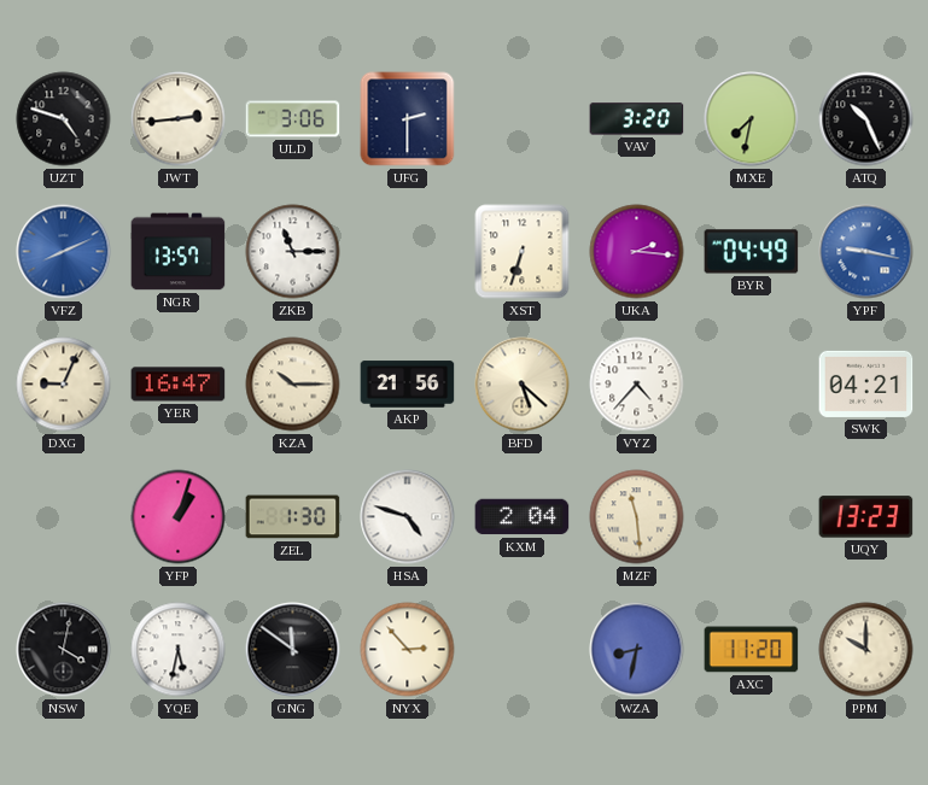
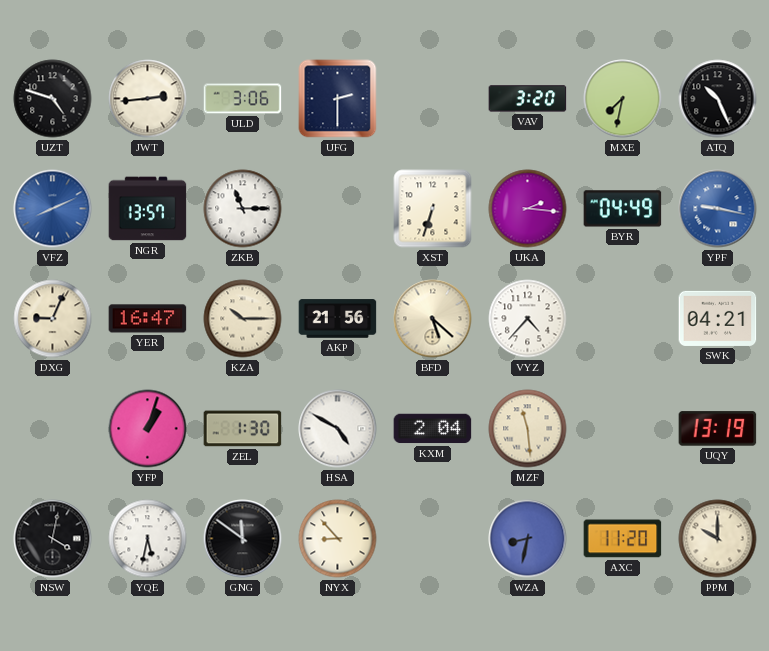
HSA: 4:48 -> 4:50
UQY: 13:23 -> 13:19
NYX: 2:53 -> 8:53
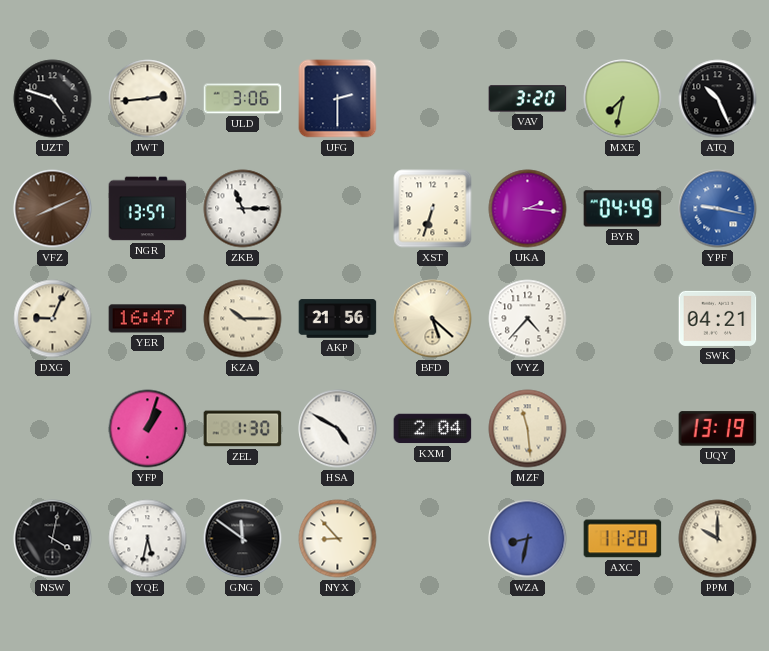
VFZ dial: blue -> brown
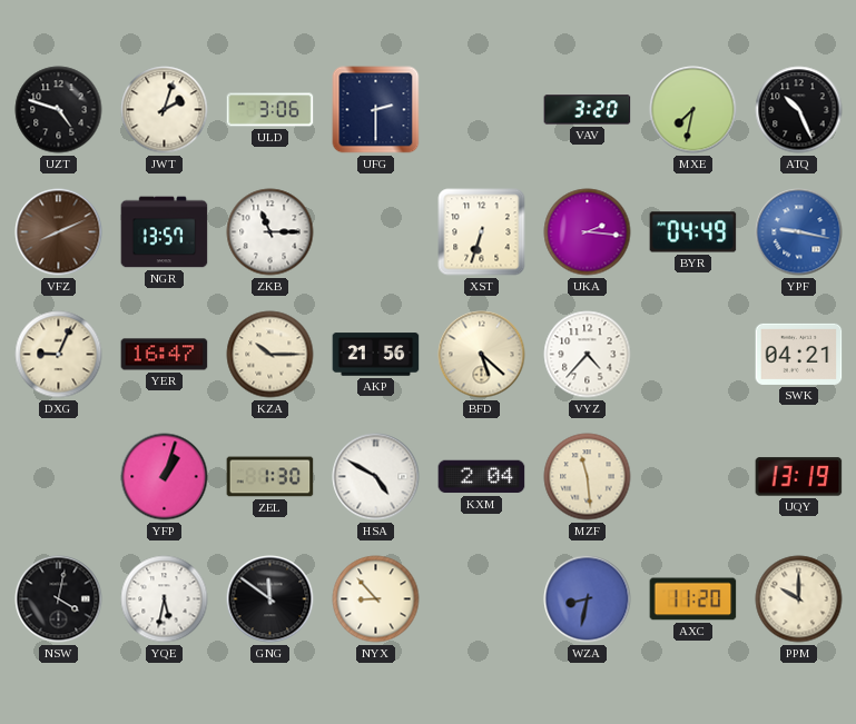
JWT: 2:44 -> 2:03
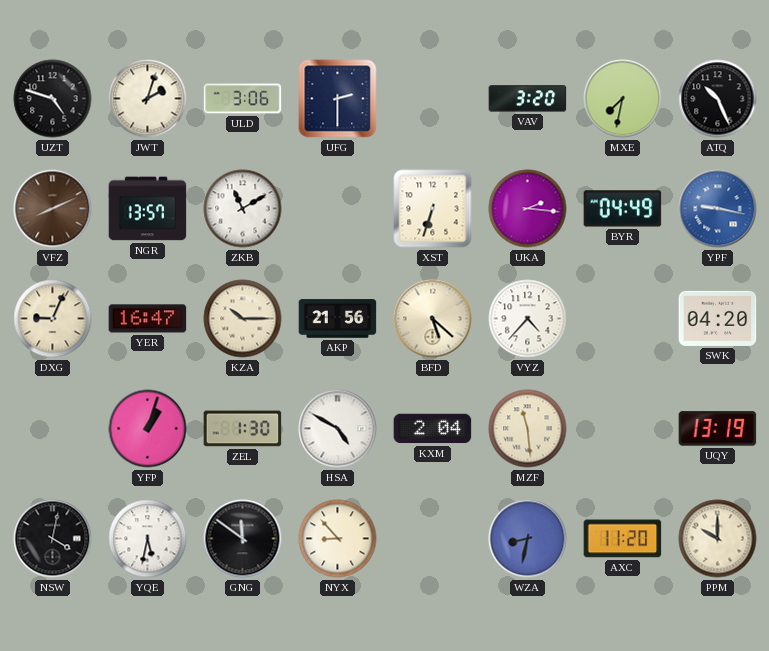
ZKB: 11:15 -> 11:10
SWK: 04:21 -> 04:20
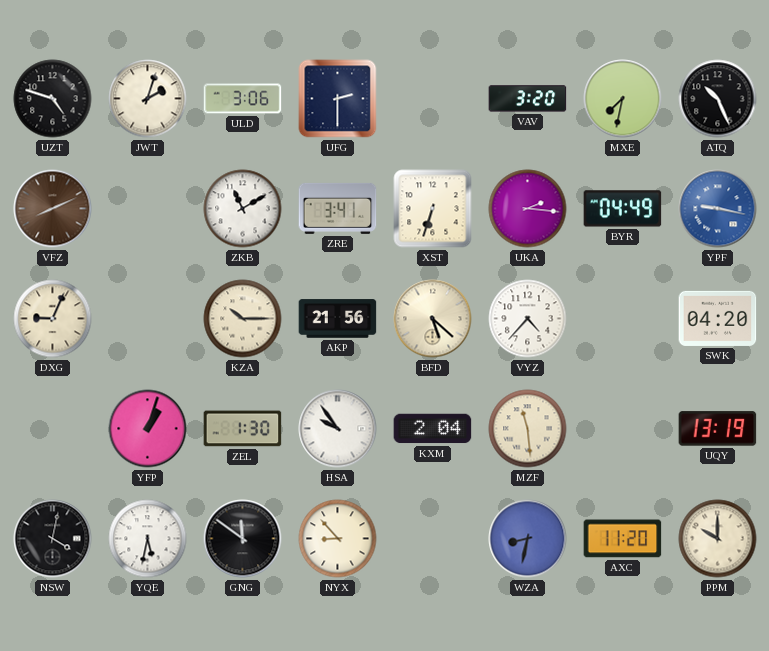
NGR: 13:57 -> none
ZRE: none -> 3:41
YER: 16:47 -> none
HSA: 4:50 -> 9:54
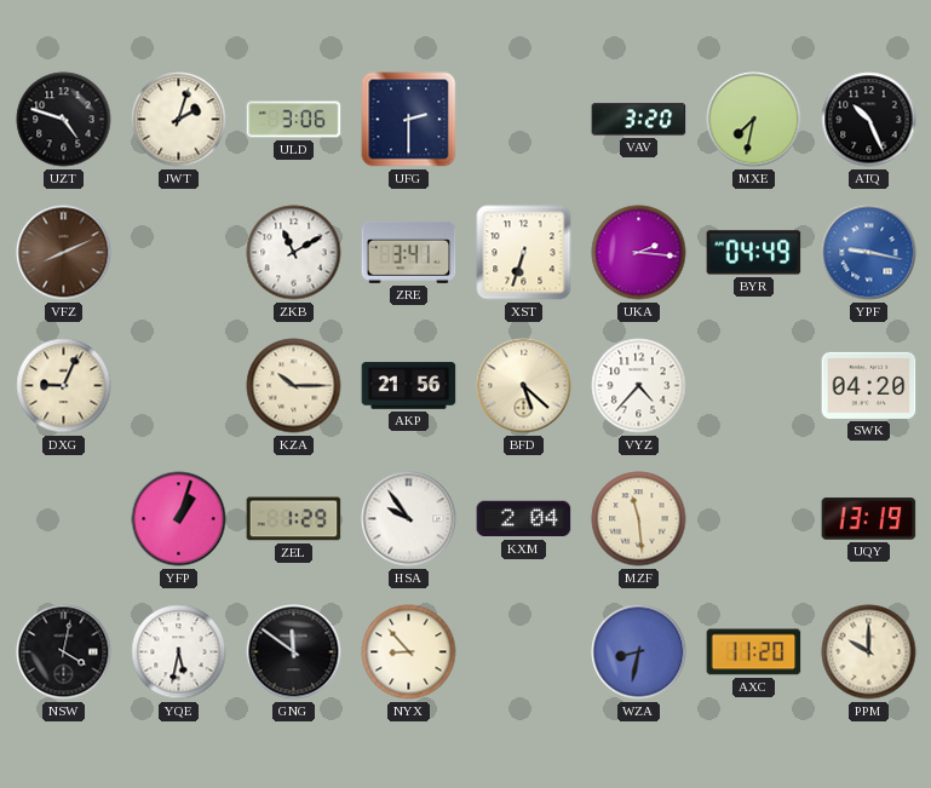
ZEL: 1:30 -> 1:29
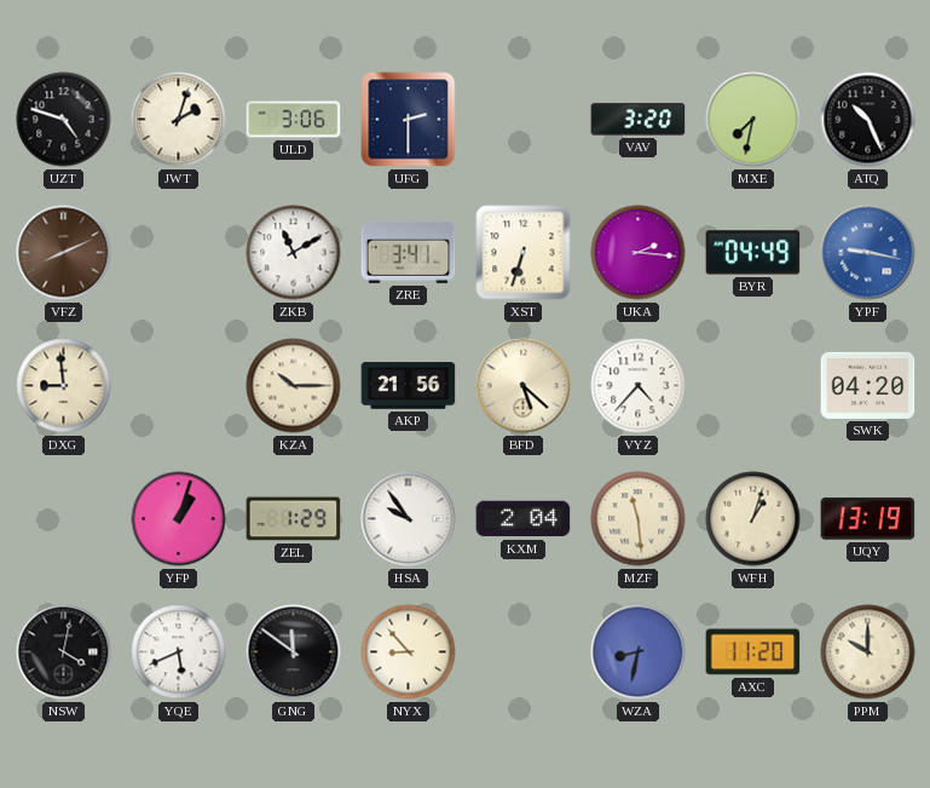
DXG: 9:04 -> 8:59
WFH: none -> 1:03
YQE: 5:32 -> 5:41
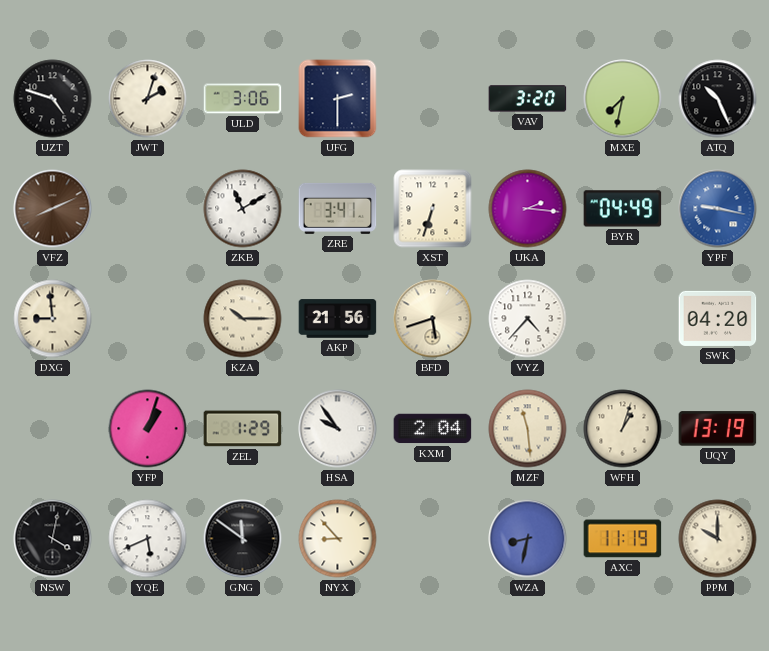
BFD: 5:22 -> 5:42
AXC: 11:20 -> 11:19
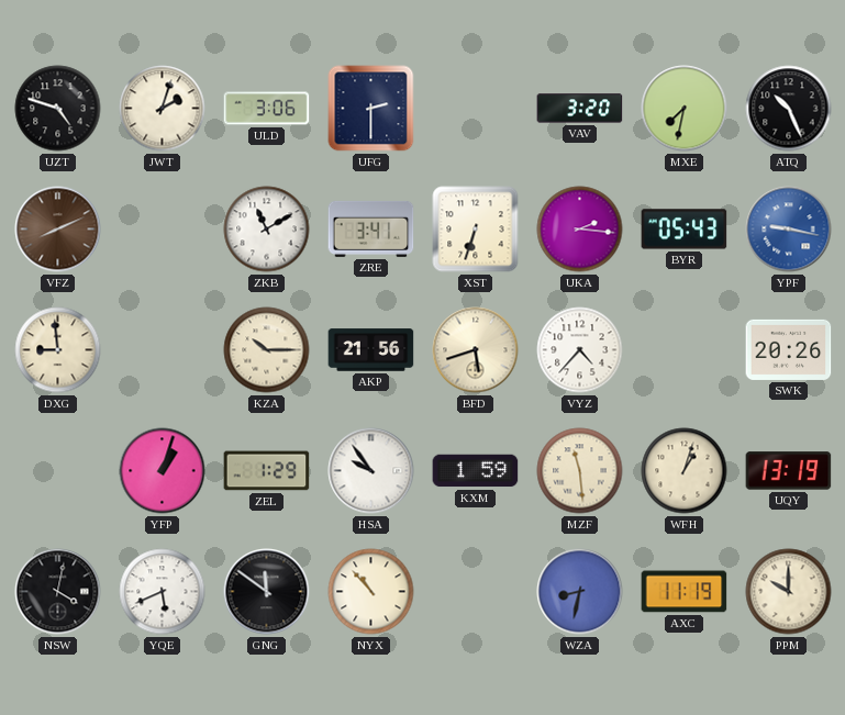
BYR: 04:49 -> 05:43
SWK: 04:20 -> 20:26
KXM: 2:04 -> 1:59
NYX: 8:53 -> 10:53
